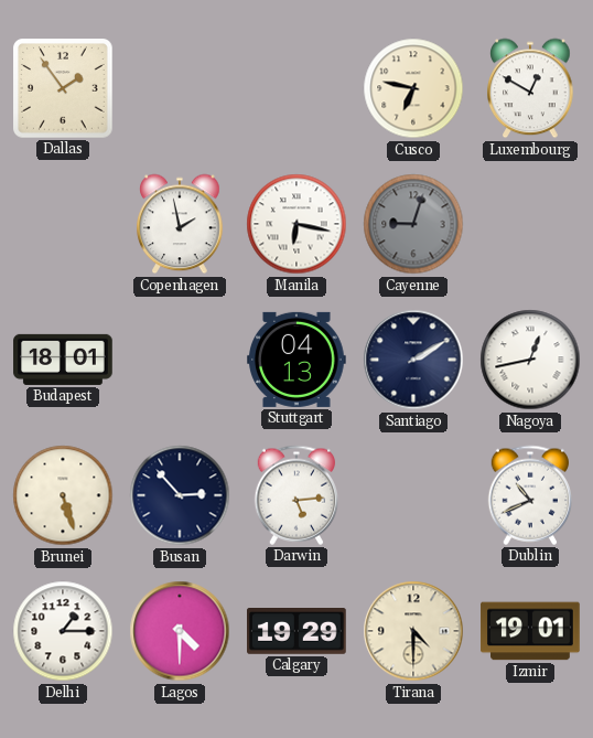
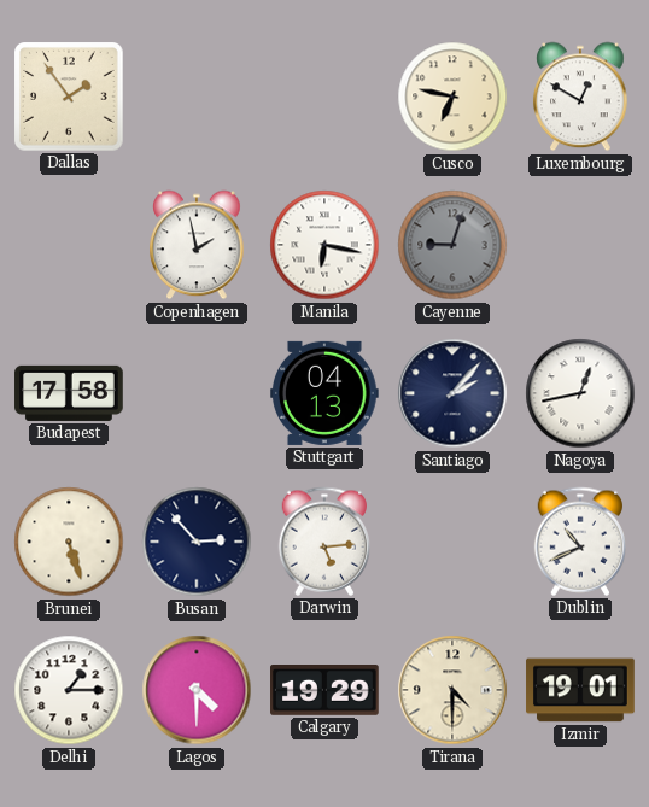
Budapest: 18:01 -> 17:58
Santiago: 2:10 -> 2:07
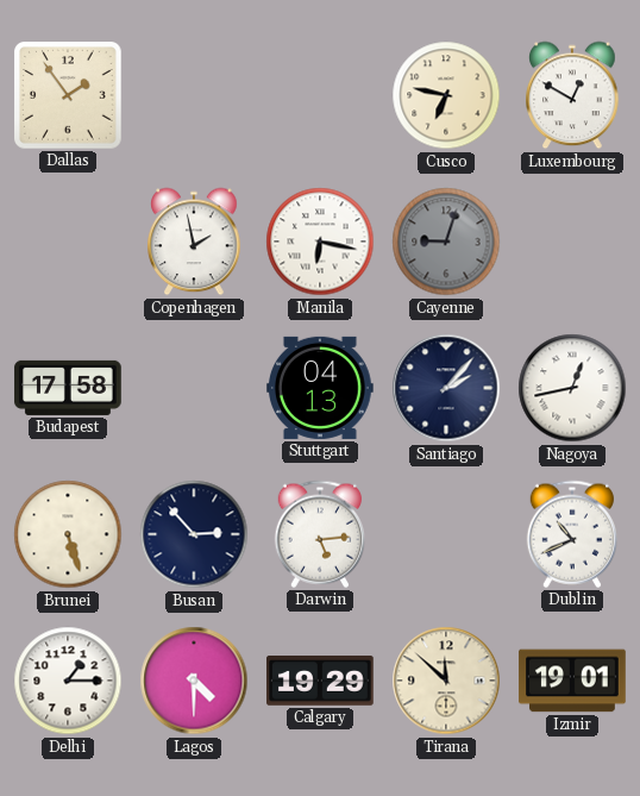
Tirana: 4:30 -> 11:52
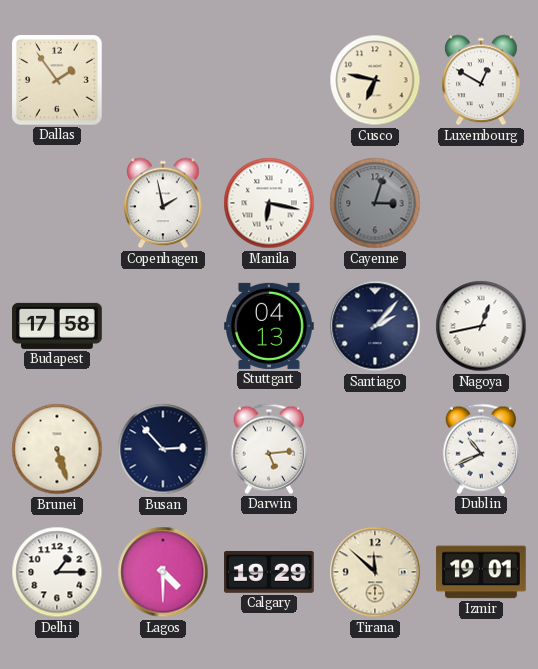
Cayenne: 9:03 -> 3:03
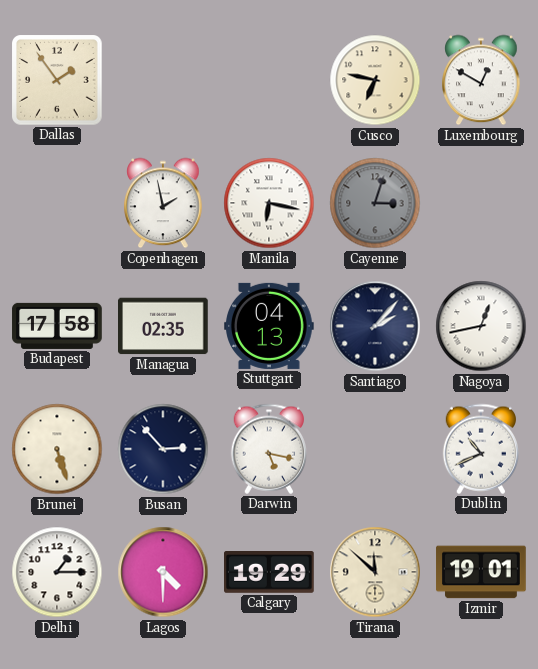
Managua: none -> 02:35
Darwin: 5:14 -> 5:17
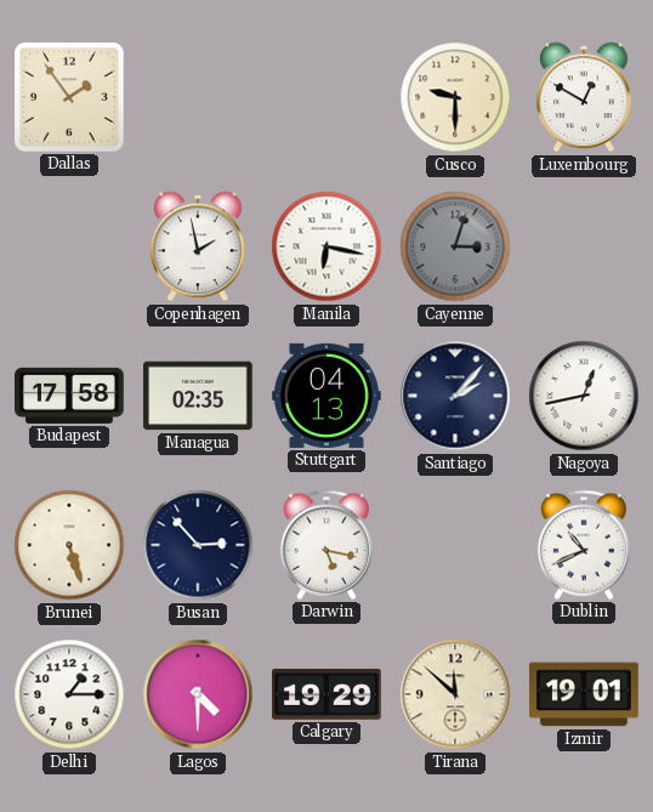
Cusco: 6:47 -> 9:30
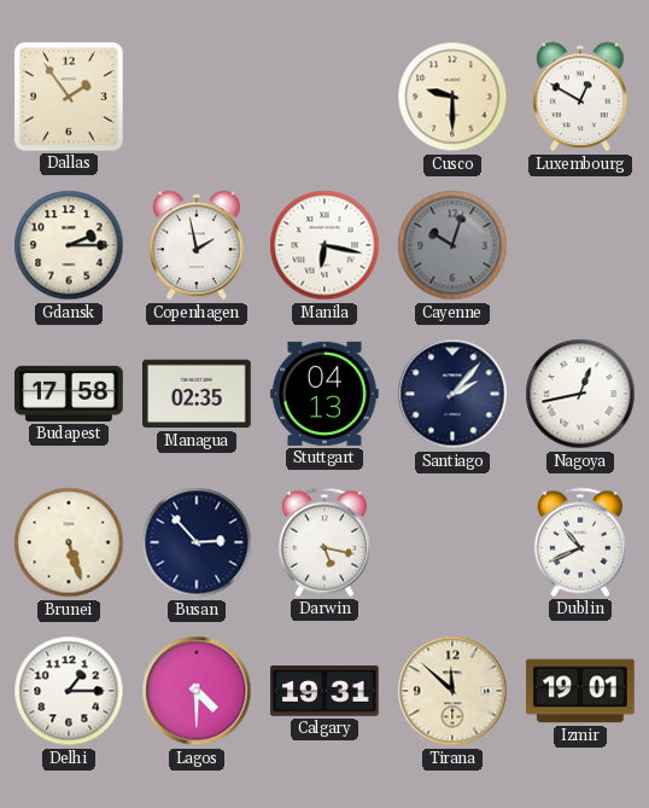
Gdansk: none -> 2:15
Cayenne: 3:03 -> 10:03
Calgary: 19:29 -> 19:31
